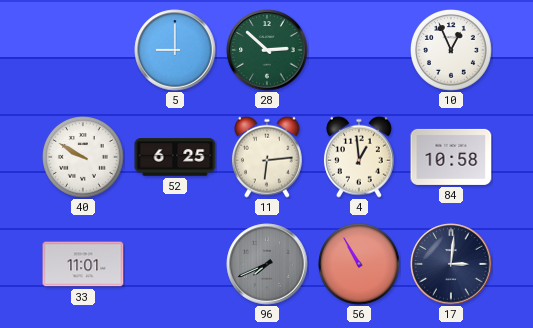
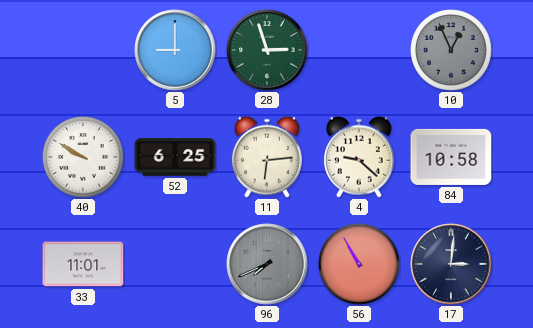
28: 2:52 -> 2:57
10 dial: white -> grey
4: 12:59 -> 9:22
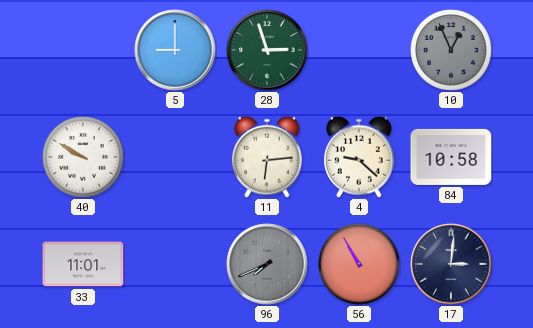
52: 6:25 -> none
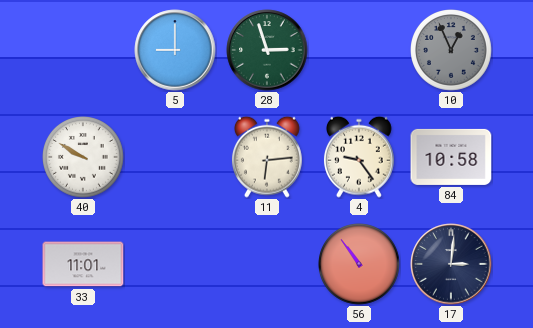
4: 9:22 -> 9:24
96: 7:41 -> none
56: 10:55 -> 10:54
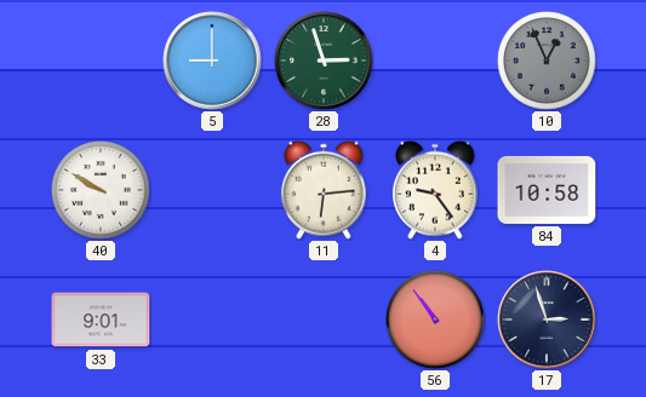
33: 11:01 -> 9:01
17: 3:01 -> 2:57
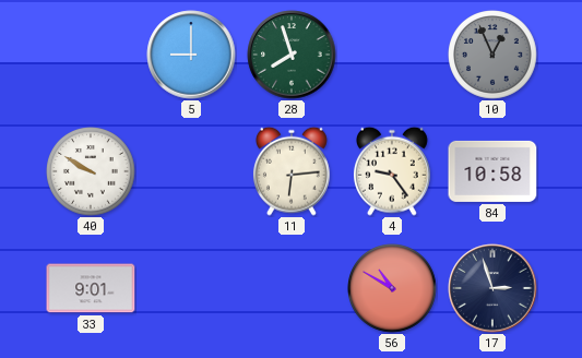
28: 2:57 -> 7:57
56: 10:54 -> 10:50
